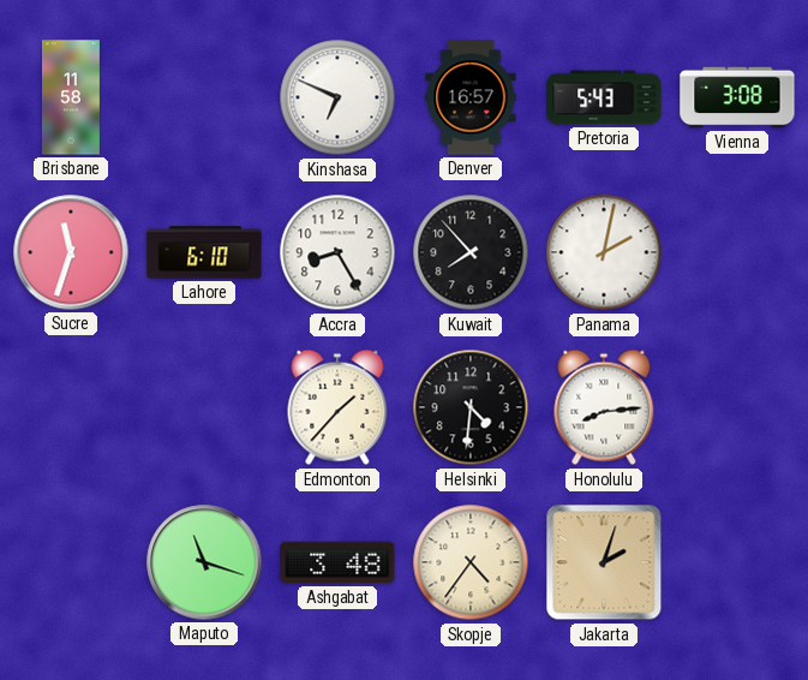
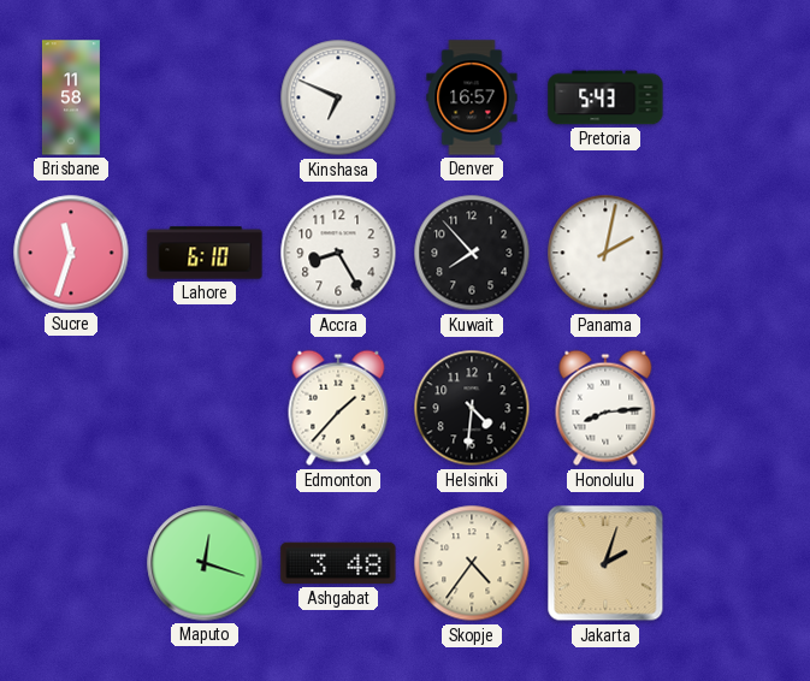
Vienna: 3:08 -> none
Maputo: 11:18 -> 12:18
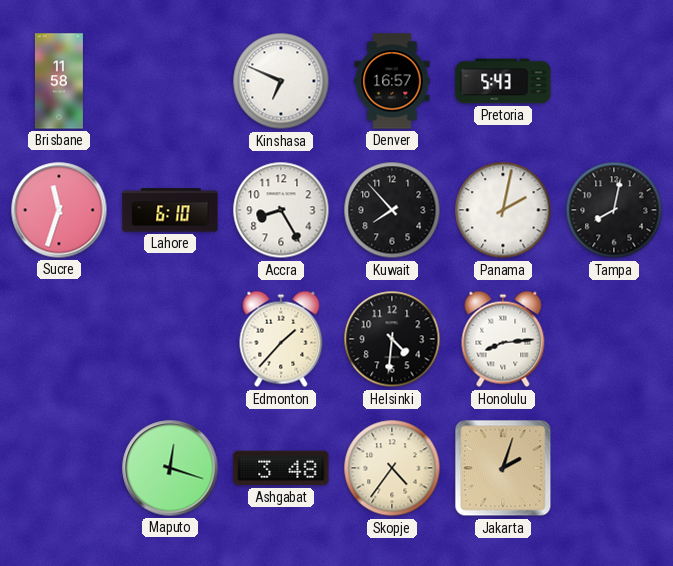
Tampa: none -> 8:02
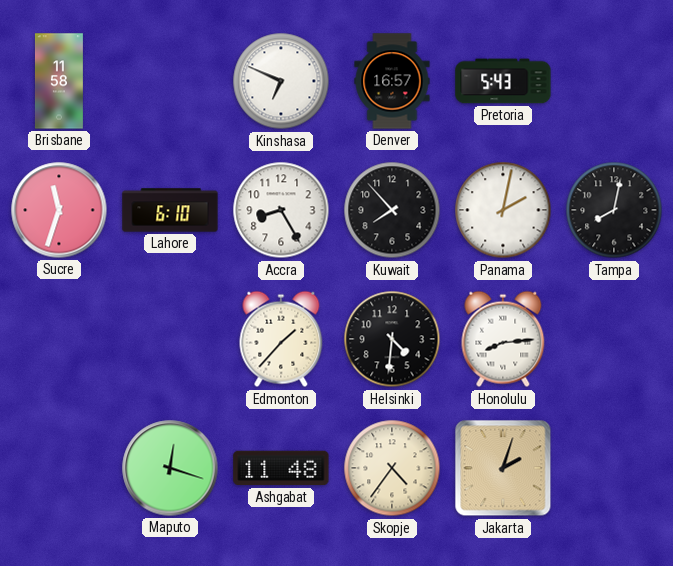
Ashgabat: 3:48 -> 11:48
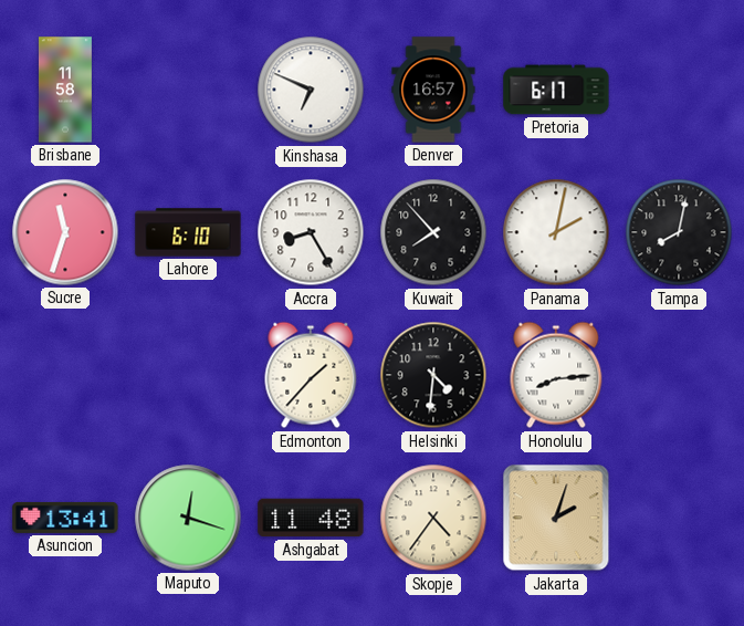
Pretoria: 5:43 -> 6:17
Asuncion: none -> 13:41
